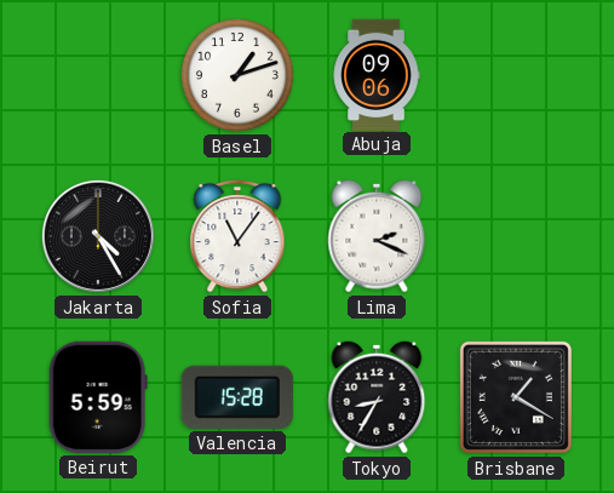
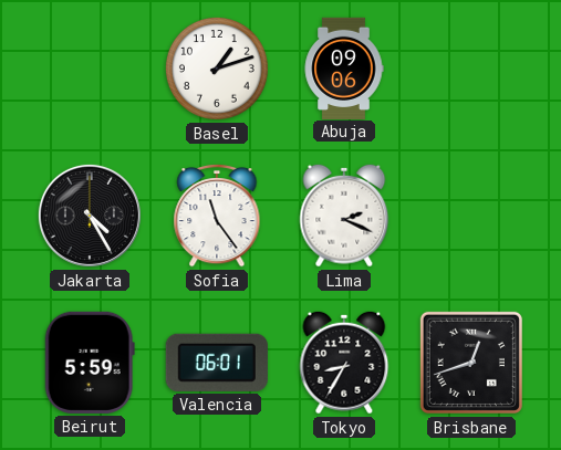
Sofia: 11:06 -> 11:24
Valencia: 15:28 -> 06:01
Brisbane: 1:20 -> 12:42
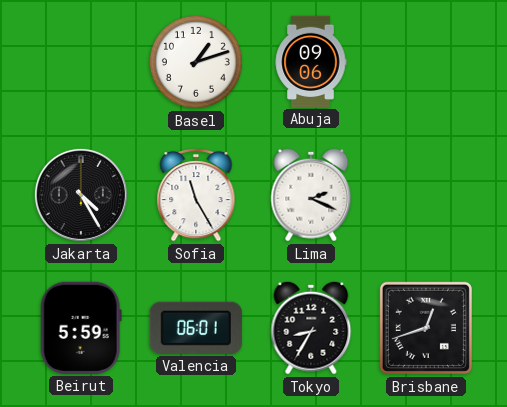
Sofia: 11:24 -> 11:25
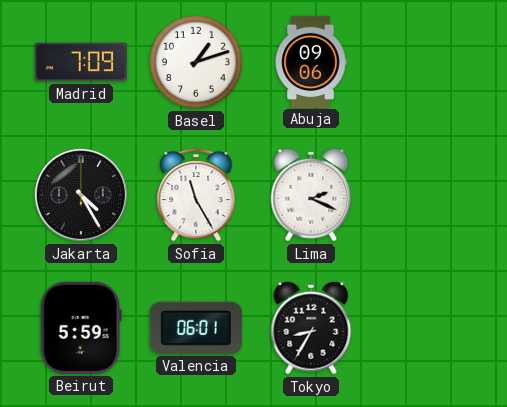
Madrid: none -> 7:09
Brisbane: 12:42 -> none
